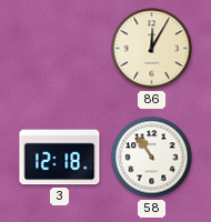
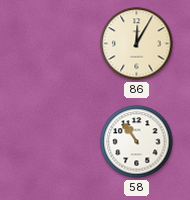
3: 12:18 -> none
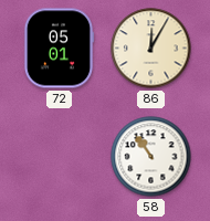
72: none -> 05:01
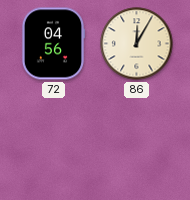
72: 05:01 -> 04:56
58: 10:54 -> none
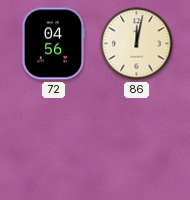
86: 12:05 -> 12:02
